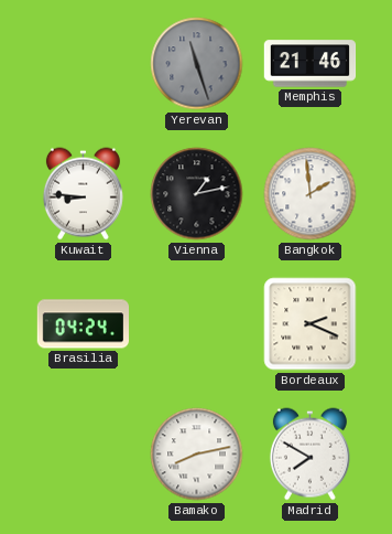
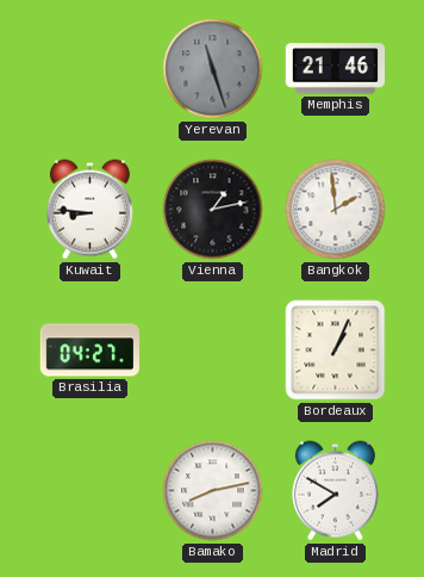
Brasilia: 04:24 -> 04:27
Bordeaux: 2:19 -> 1:04
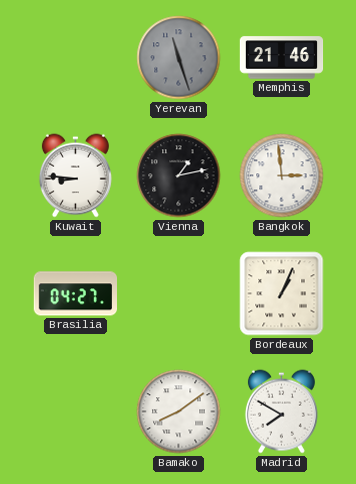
Bangkok: 1:59 -> 2:59
Bamako: 8:13 -> 8:09
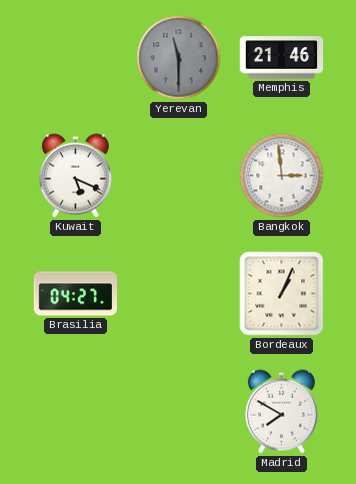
Yerevan: 11:27 -> 11:30
Kuwait: 8:46 -> 5:19
Vienna: 1:13 -> none
Bamako: 8:09 -> none
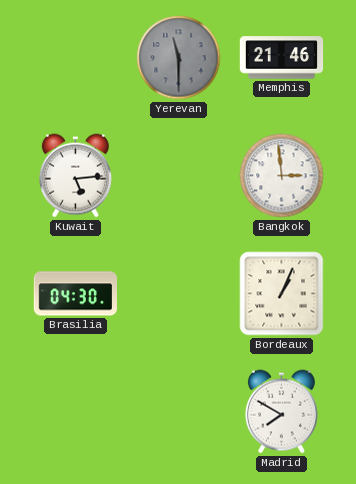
Kuwait: 5:19 -> 5:14
Brasilia: 04:27 -> 04:30
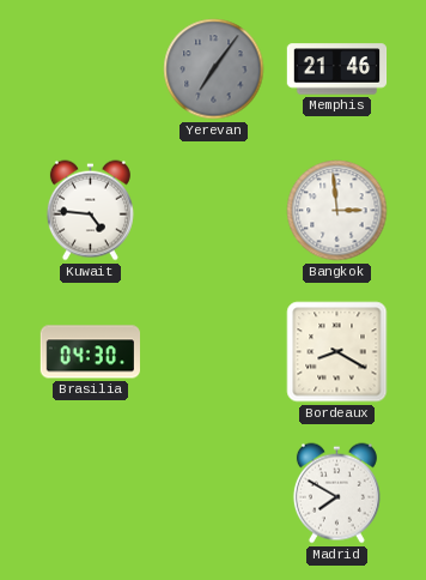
Yerevan: 11:30 -> 7:06
Kuwait: 5:14 -> 4:46
Bordeaux: 1:04 -> 8:20
